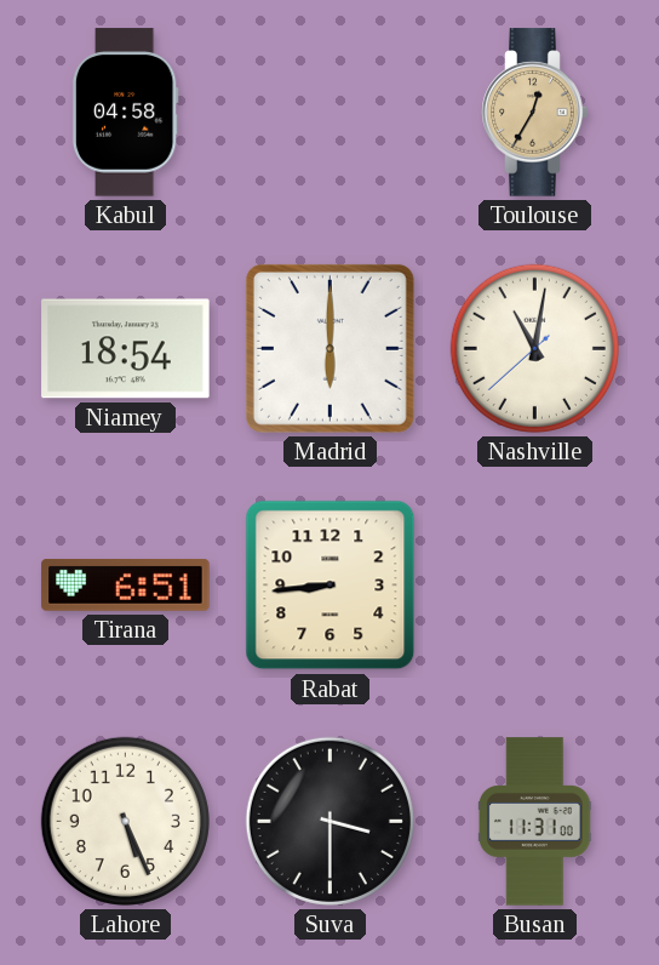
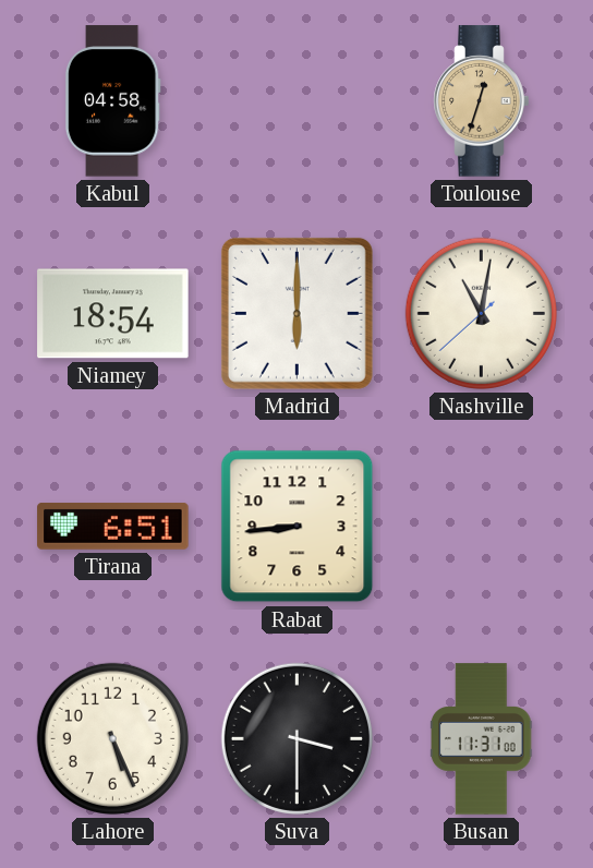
Toulouse: 12:35 -> 12:33
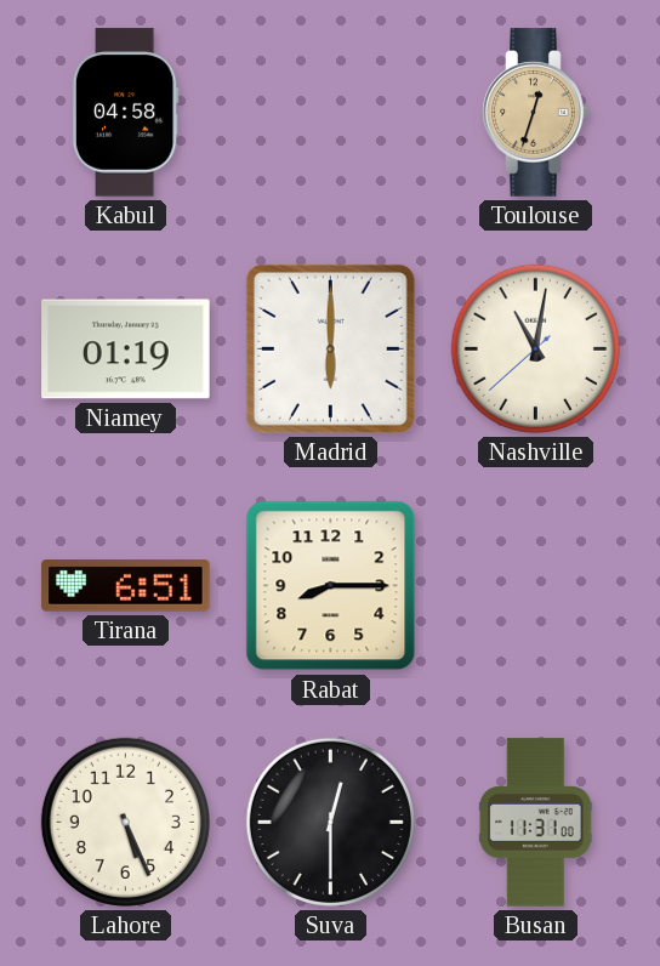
Niamey: 18:54 -> 01:19
Rabat: 8:44 -> 8:15
Suva: 3:30 -> 12:30
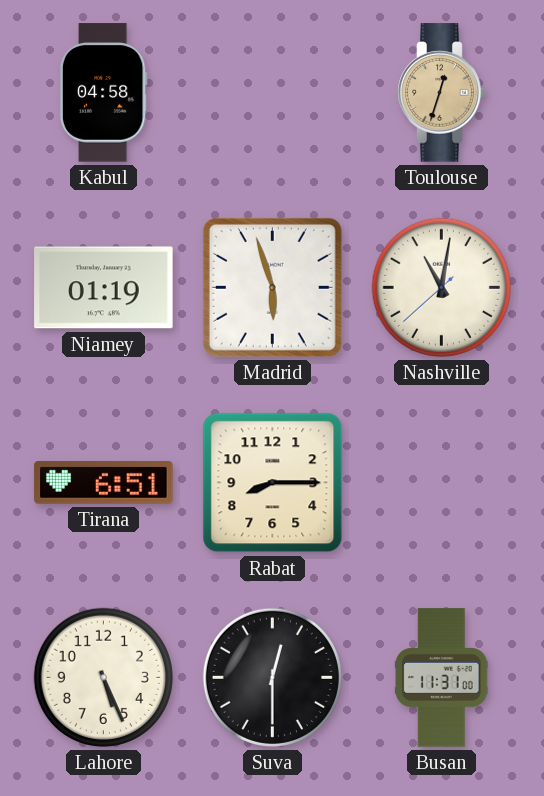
Madrid: 6:00 -> 5:57
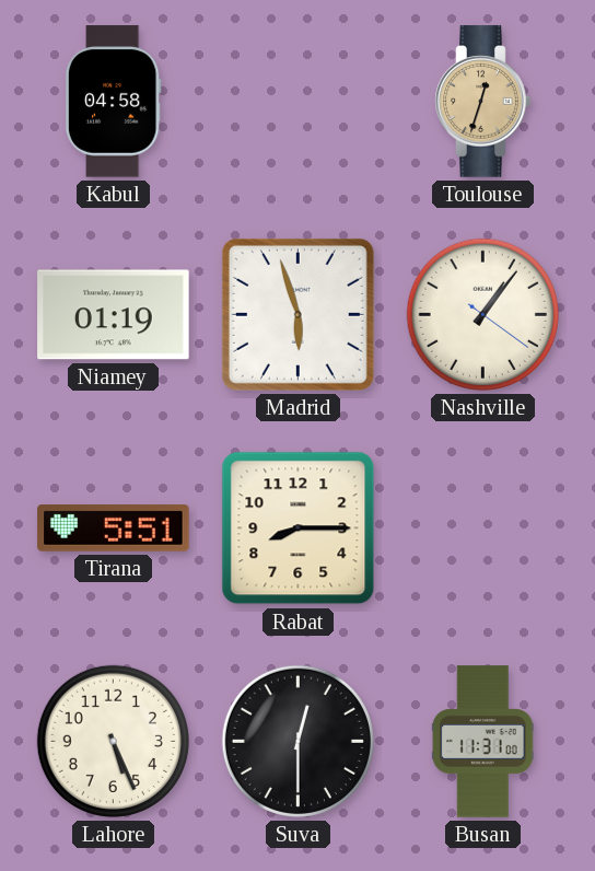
Nashville: 11:01 -> 1:06
Tirana: 6:51 -> 5:51
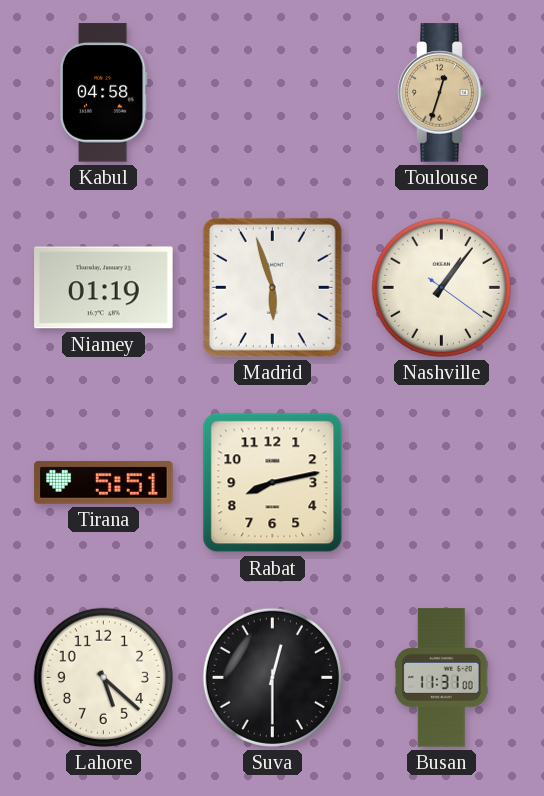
Rabat: 8:15 -> 8:13
Lahore: 5:26 -> 5:22
